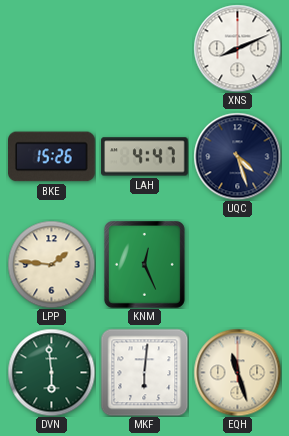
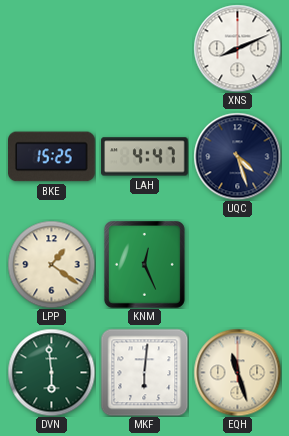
BKE: 15:26 -> 15:25
LPP: 1:46 -> 1:21
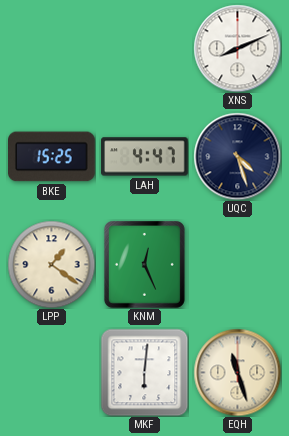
DVN: 5:59 -> none
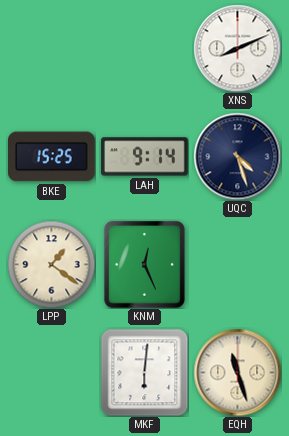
LAH: 4:47 -> 9:14
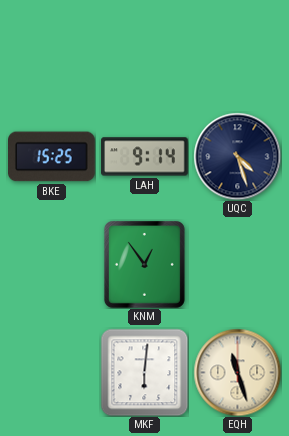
XNS: 8:11 -> none
LPP: 1:21 -> none
KNM: 12:26 -> 12:54
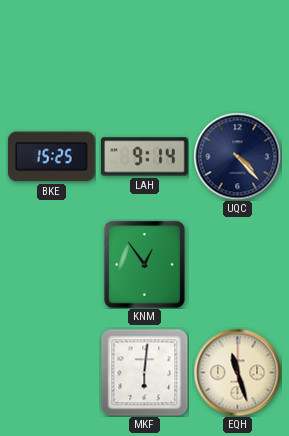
UQC: 4:27 -> 4:23
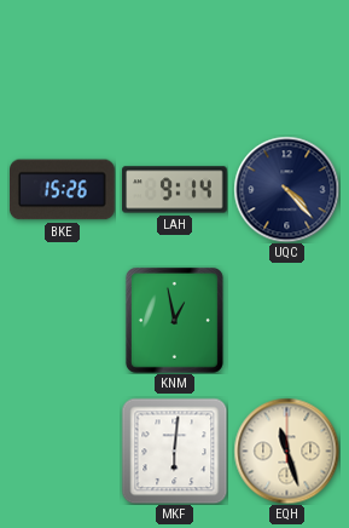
BKE: 15:25 -> 15:26
KNM: 12:54 -> 12:58
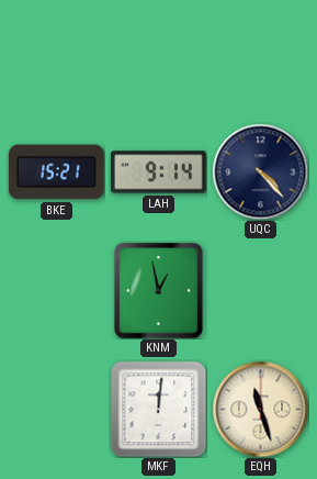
BKE: 15:26 -> 15:21
MKF: 6:01 -> 12:01
